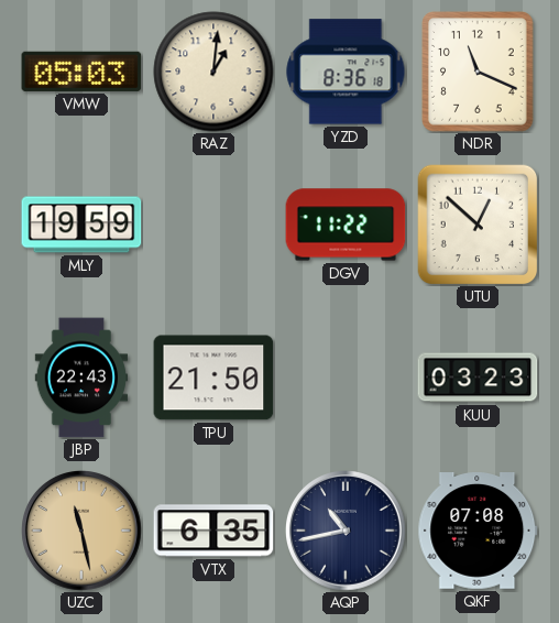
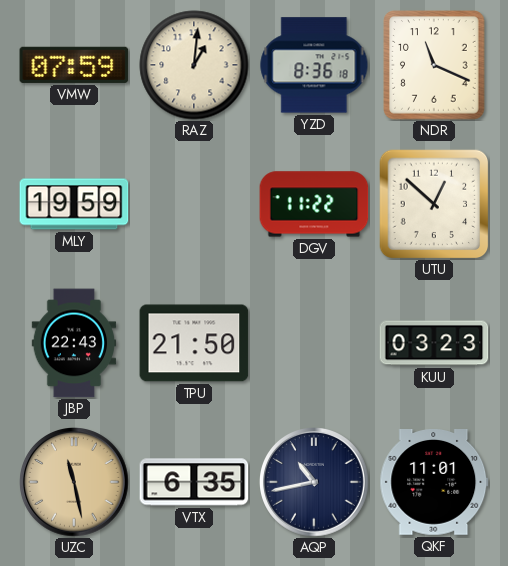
VMW: 05:03 -> 07:59
QKF: 07:08 -> 11:01
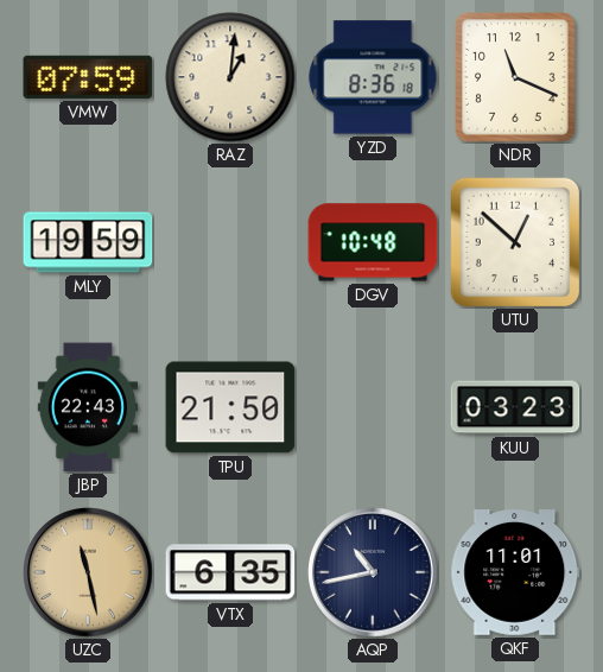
DGV: 11:22 -> 10:48
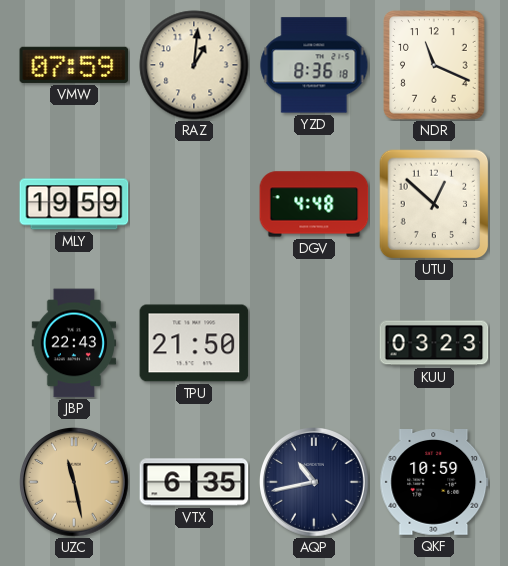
DGV: 10:48 -> 4:48
QKF: 11:01 -> 10:59
